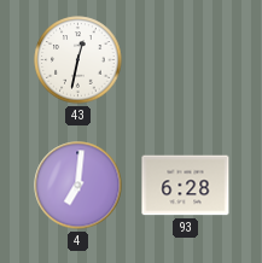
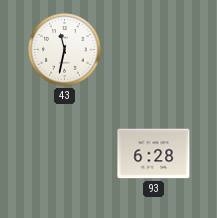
43: 12:32 -> 11:32
4: 7:01 -> none
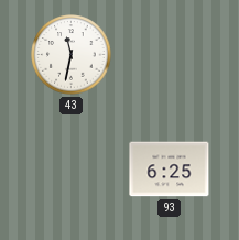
93: 6:28 -> 6:25
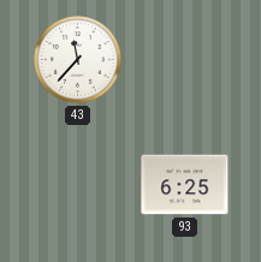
43: 11:32 -> 11:37
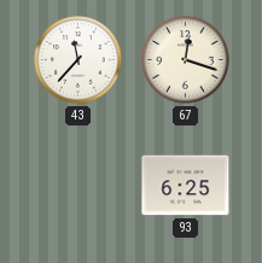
67: none -> 12:18
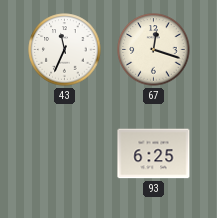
43: 11:37 -> 11:34
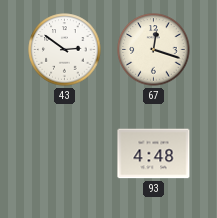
43: 11:34 -> 2:51
93: 6:25 -> 4:48
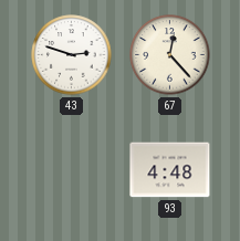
43: 2:51 -> 2:48
67: 12:18 -> 12:23
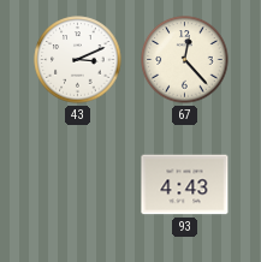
43: 2:48 -> 3:11
93: 4:48 -> 4:43
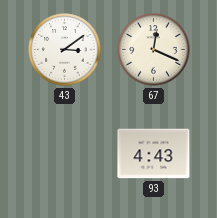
43: 3:11 -> 3:09
67: 12:23 -> 12:19
